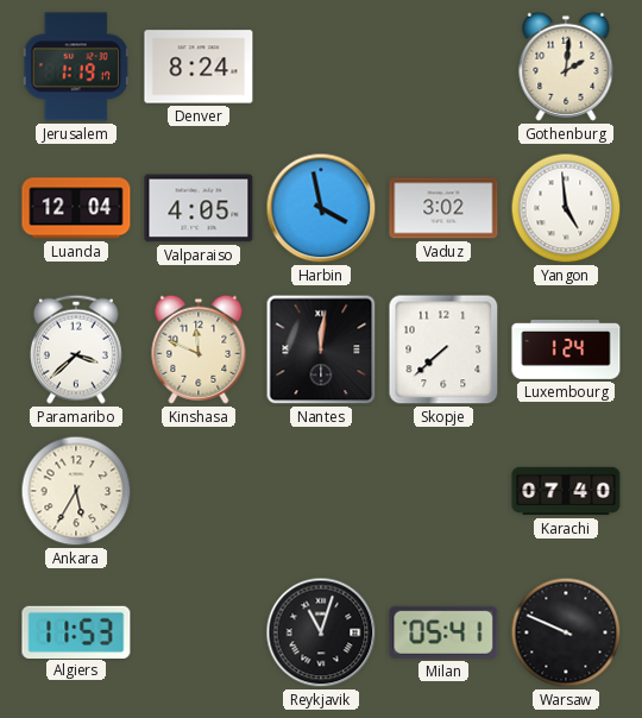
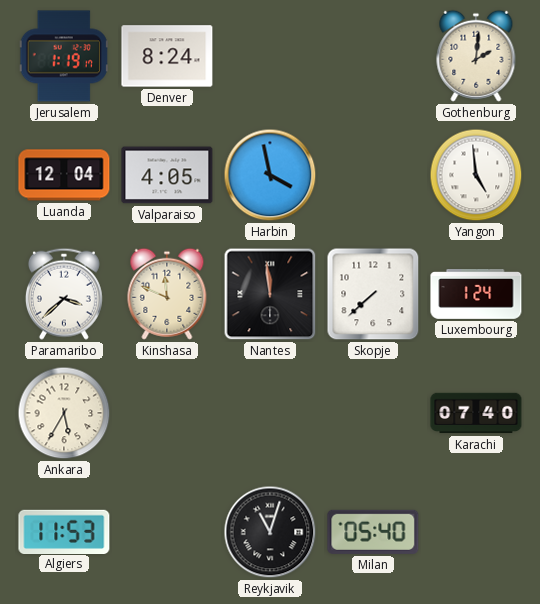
Vaduz: 3:02 -> none
Nantes: 12:01 -> 11:59
Milan: 05:41 -> 05:40
Warsaw: 9:49 -> none
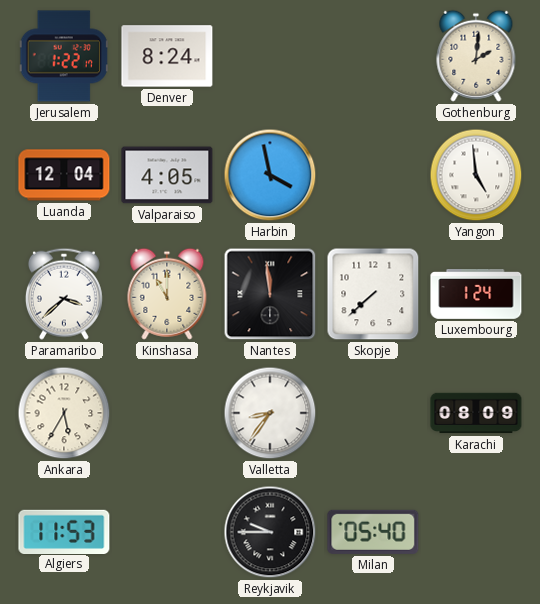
Jerusalem: 1:19 -> 1:22
Kinshasa: 11:49 -> 11:00
Valletta: none -> 8:36
Karachi: 07:40 -> 08:09
Reykjavik: 11:03 -> 9:45
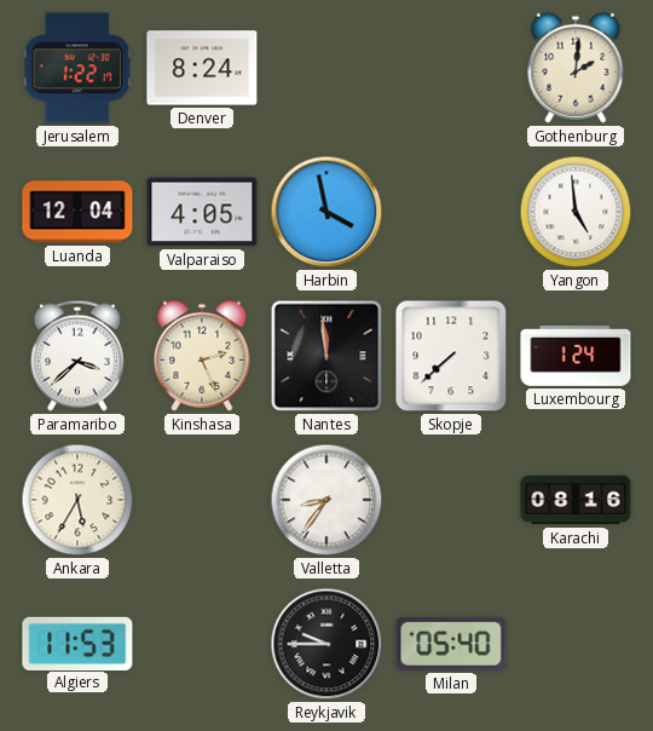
Kinshasa: 11:00 -> 2:26
Karachi: 08:09 -> 08:16
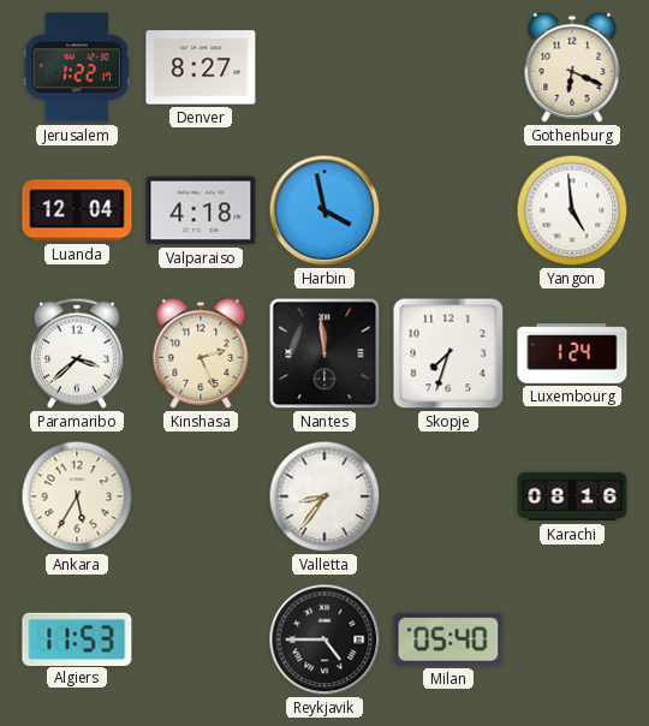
Denver: 8:24 -> 8:27
Gothenburg: 2:01 -> 6:19
Valparaiso: 4:05 -> 4:18
Skopje: 7:38 -> 7:33
Reykjavik: 9:45 -> 4:45
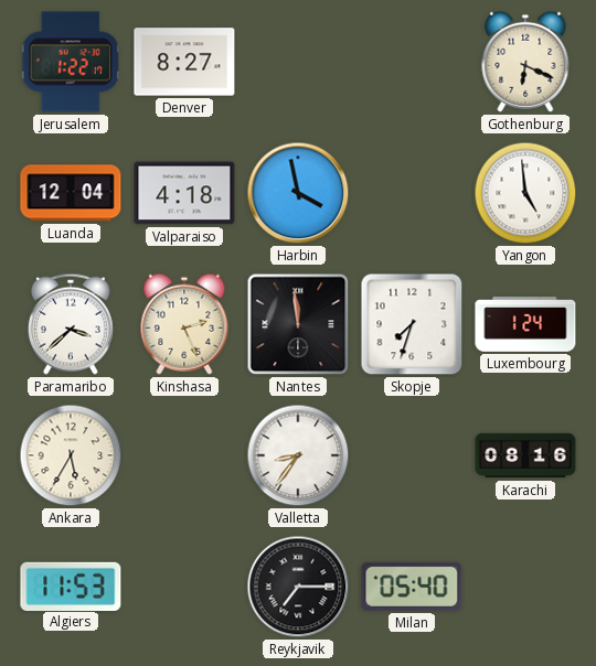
Reykjavik: 4:45 -> 7:15
